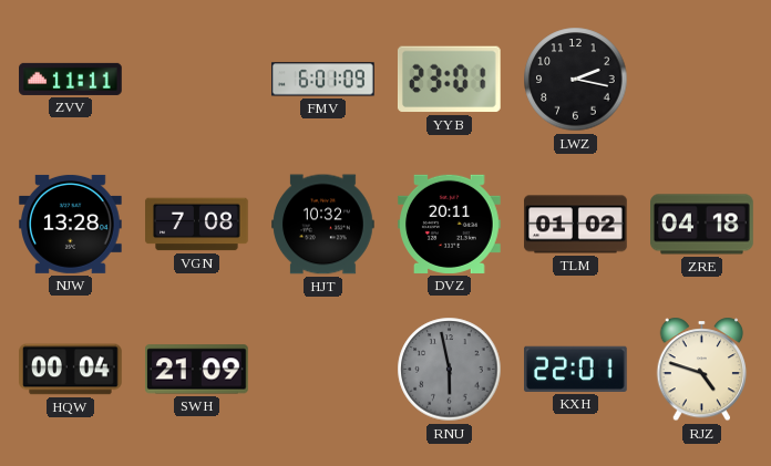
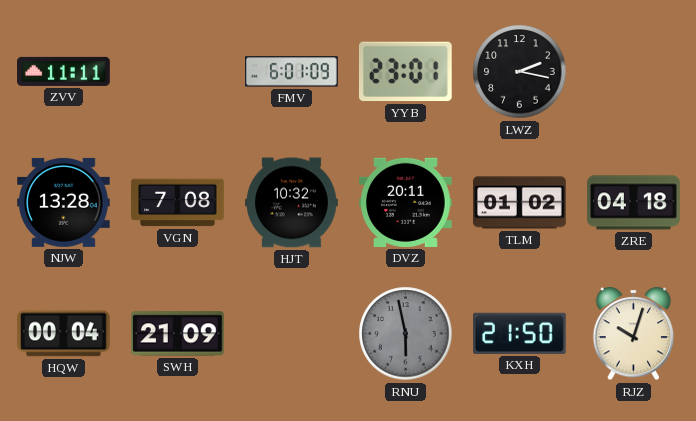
KXH: 22:01 -> 21:50
RJZ: 4:48 -> 10:03
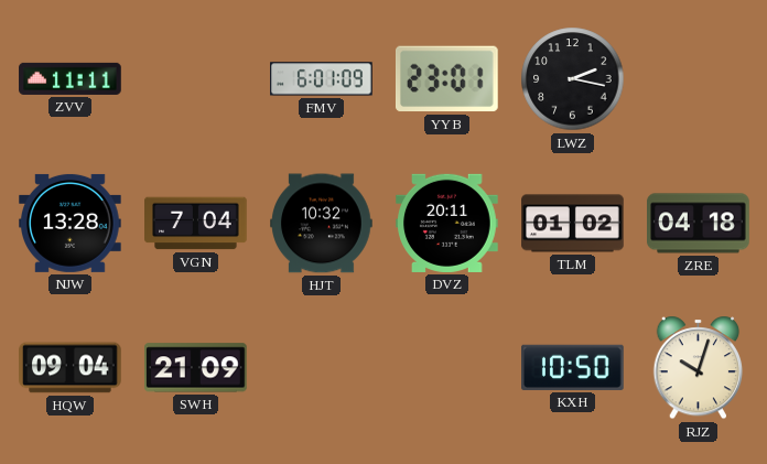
VGN: 7:08 -> 7:04
HQW: 00:04 -> 09:04
RNU: 5:58 -> none
KXH: 21:50 -> 10:50
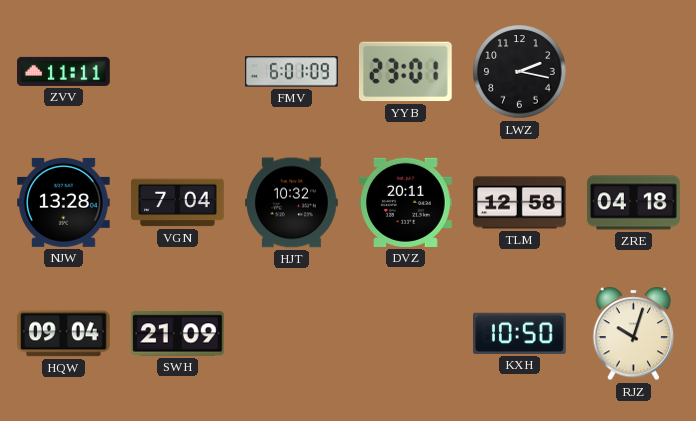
TLM: 01:02 -> 12:58
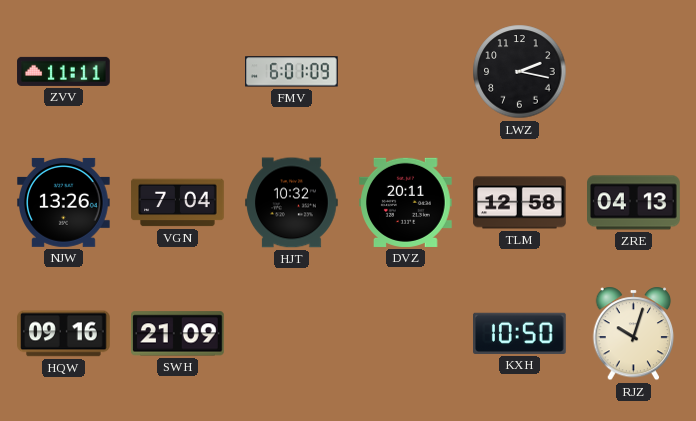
YYB: 23:01 -> none
NJW: 13:28 -> 13:26
ZRE: 04:18 -> 04:13
HQW: 09:04 -> 09:16
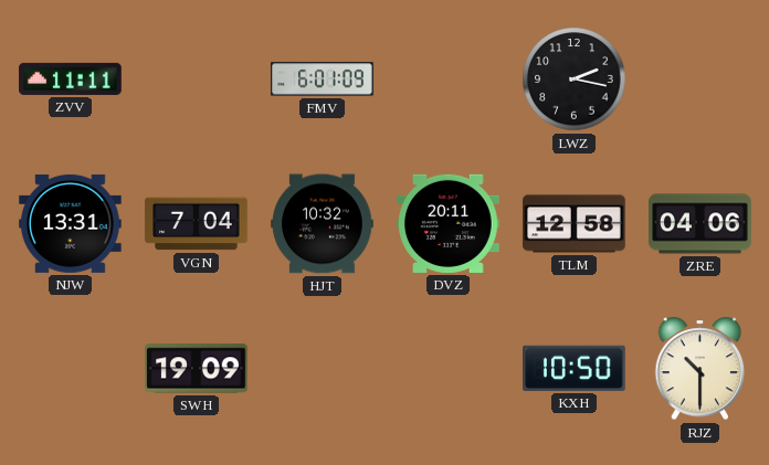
NJW: 13:26 -> 13:31
ZRE: 04:13 -> 04:06
HQW: 09:16 -> none
SWH: 21:09 -> 19:09
RJZ: 10:03 -> 10:30
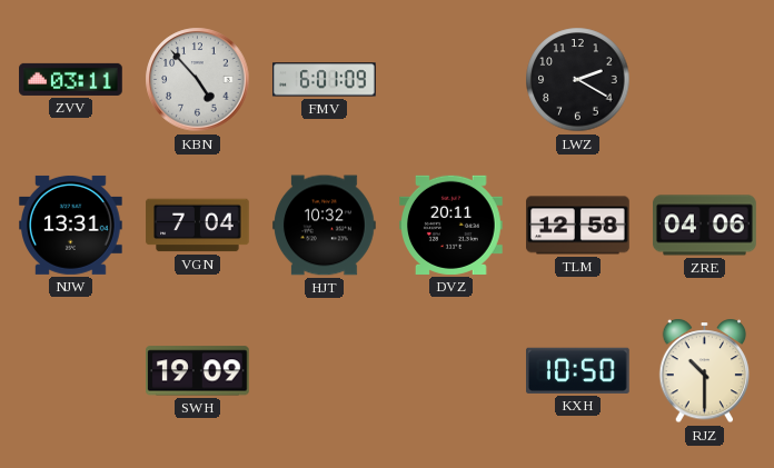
ZVV: 11:11 -> 03:11
KBN: none -> 4:53
LWZ: 2:17 -> 2:20
